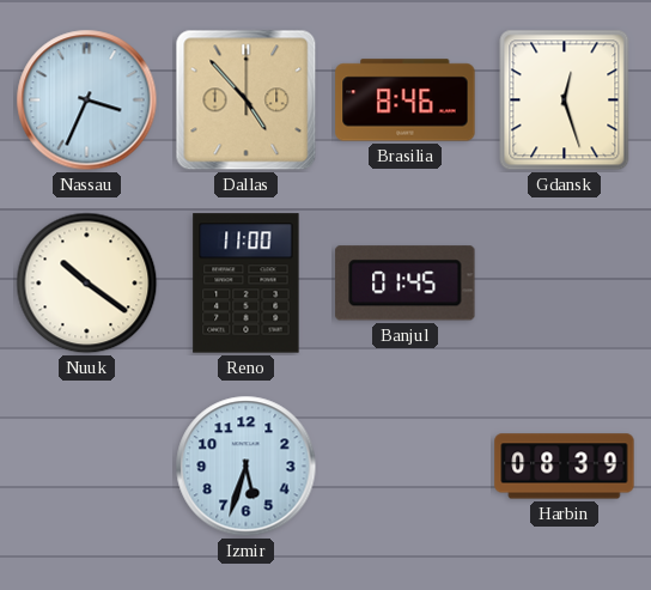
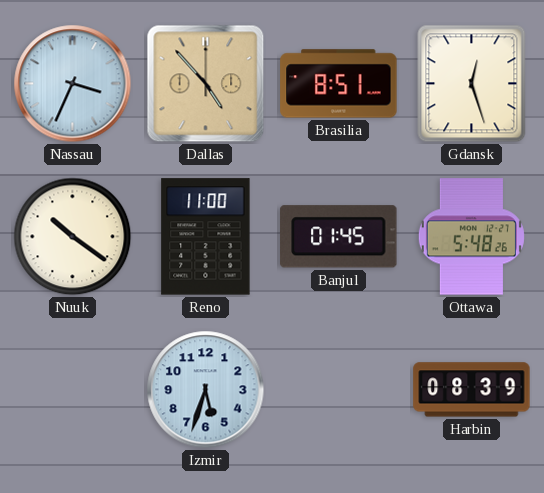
Brasilia: 8:46 -> 8:51
Ottawa: none -> 5:48
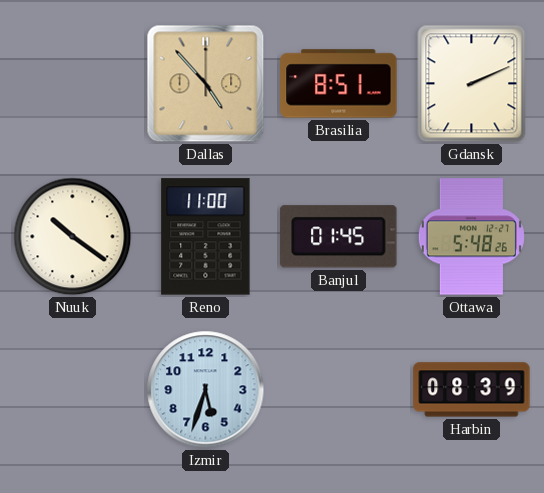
Nassau: 3:34 -> none
Gdansk: 12:27 -> 2:11
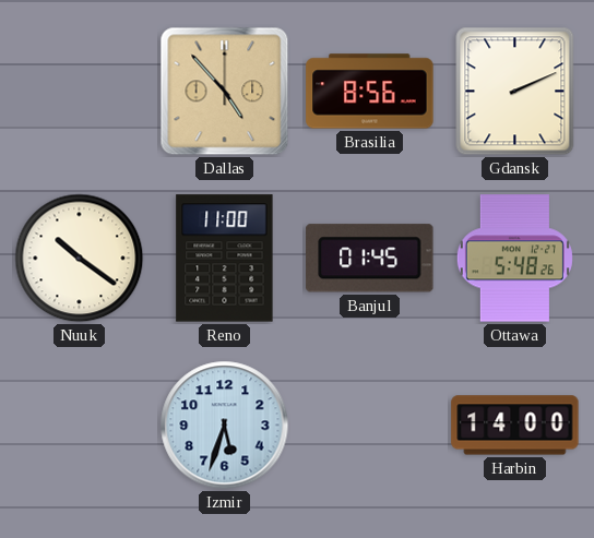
Brasilia: 8:51 -> 8:56
Harbin: 08:39 -> 14:00
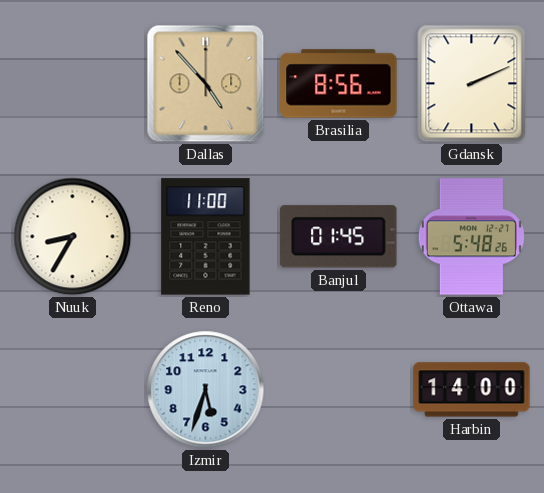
Nuuk: 10:21 -> 8:35
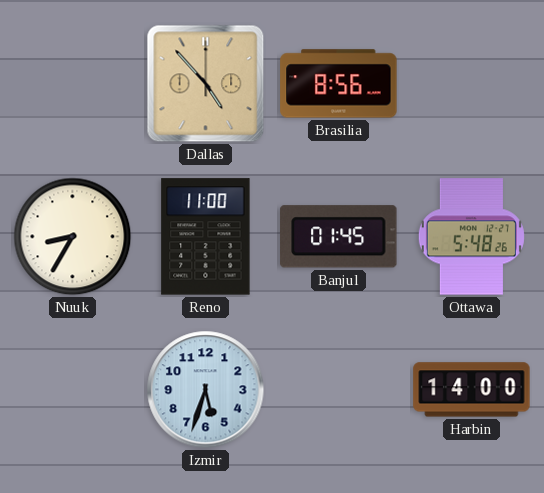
Gdansk: 2:11 -> none
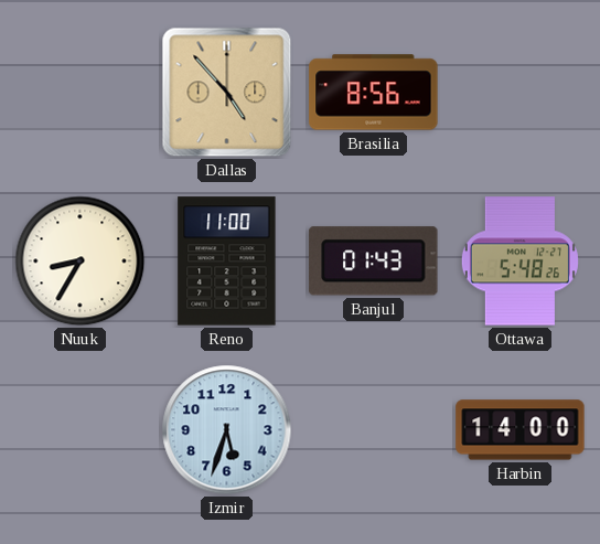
Banjul: 01:45 -> 01:43
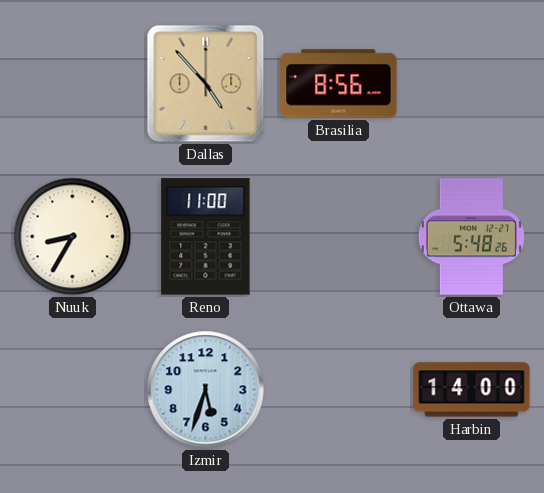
Banjul: 01:43 -> none
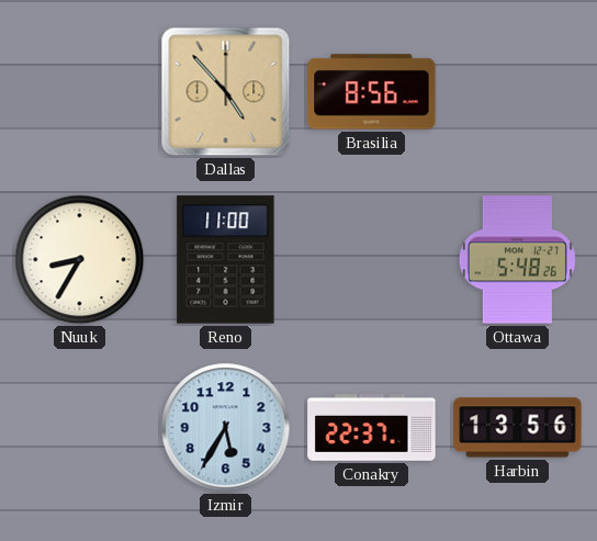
Izmir: 5:33 -> 5:35
Conakry: none -> 22:37
Harbin: 14:00 -> 13:56
